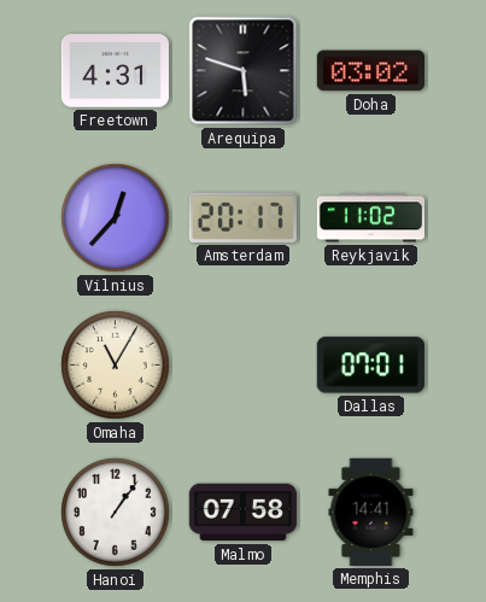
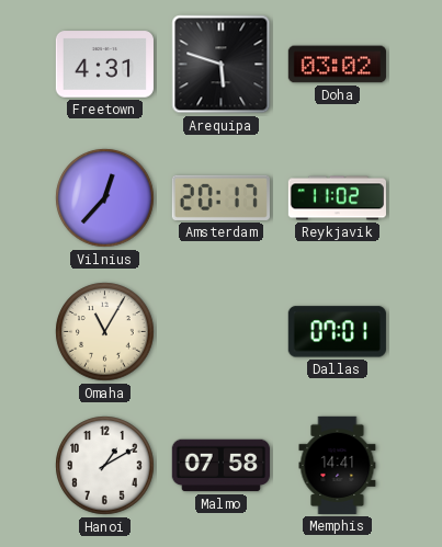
Hanoi: 1:06 -> 1:10
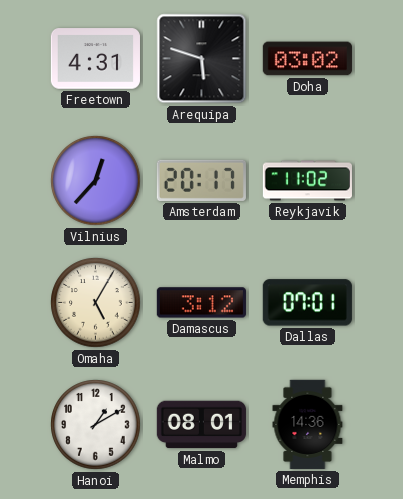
Omaha: 11:05 -> 5:05
Damascus: none -> 3:12
Malmo: 07:58 -> 08:01
Memphis: 14:41 -> 14:36
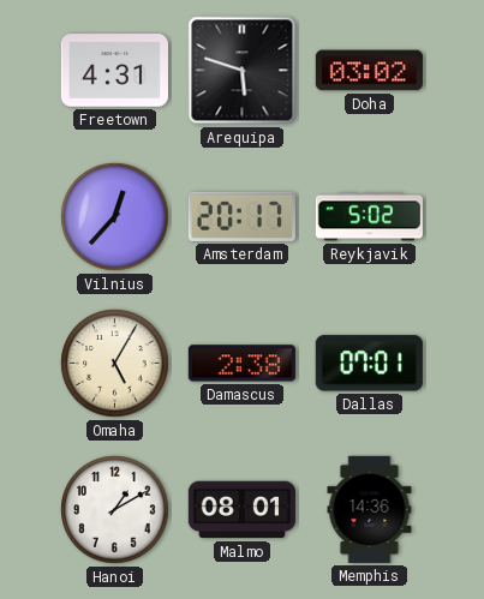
Reykjavik: 11:02 -> 5:02
Damascus: 3:12 -> 2:38
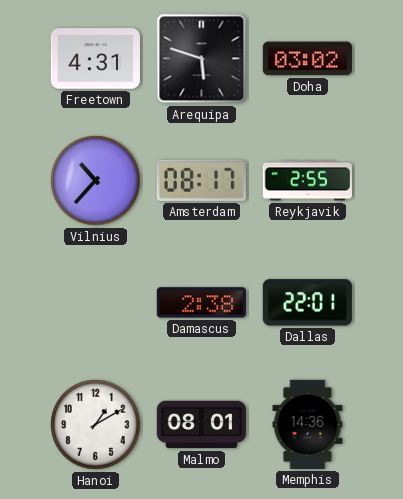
Vilnius: 12:37 -> 10:37
Amsterdam: 20:17 -> 08:17
Reykjavik: 5:02 -> 2:55
Omaha: 5:05 -> none
Dallas: 07:01 -> 22:01
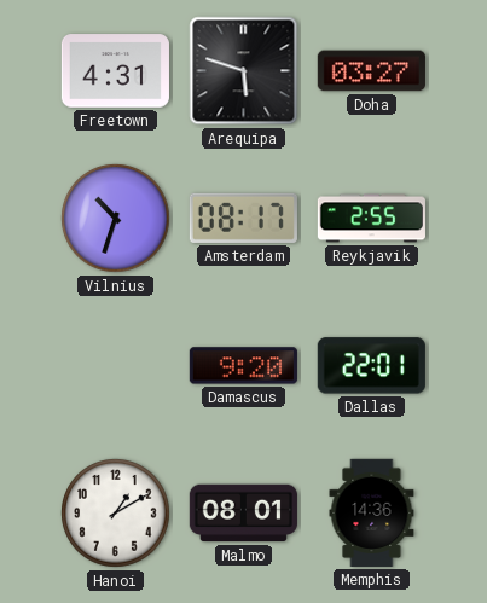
Doha: 03:02 -> 03:27
Vilnius: 10:37 -> 10:33
Damascus: 2:38 -> 9:20
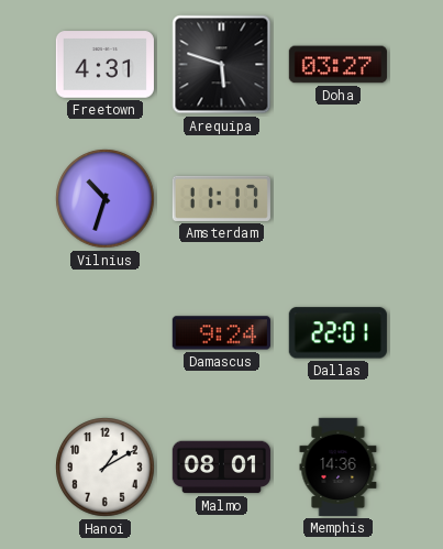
Amsterdam: 08:17 -> 11:17
Reykjavik: 2:55 -> none
Damascus: 9:20 -> 9:24
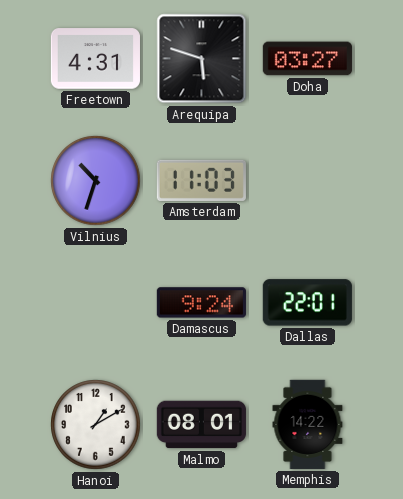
Amsterdam: 11:17 -> 11:03
Memphis: 14:36 -> 14:22
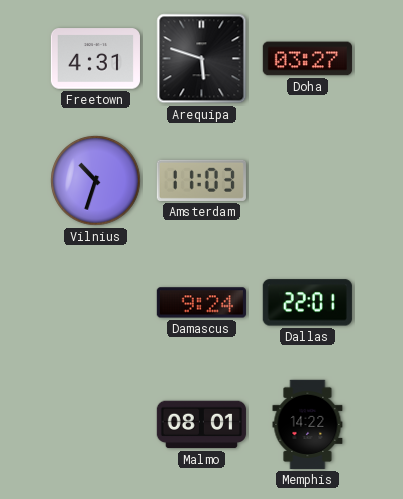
Hanoi: 1:10 -> none
